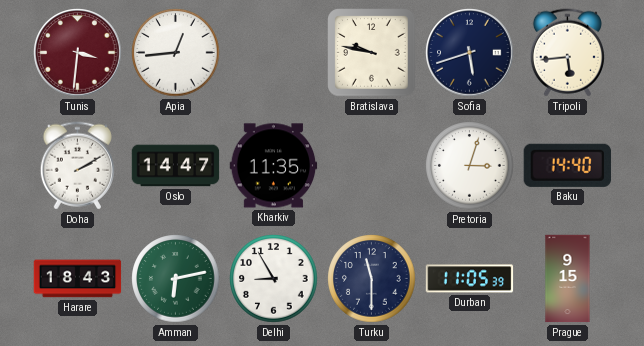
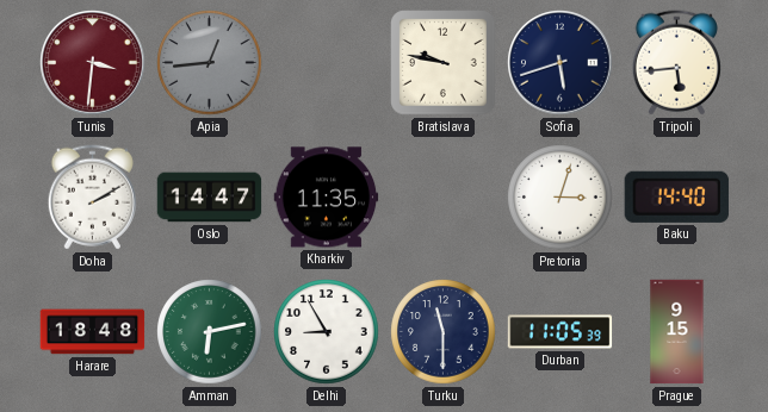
Apia dial: white -> grey
Harare: 18:43 -> 18:48
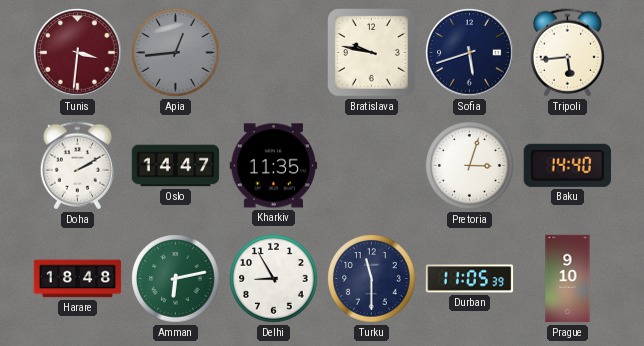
Prague: 9:15 -> 9:10
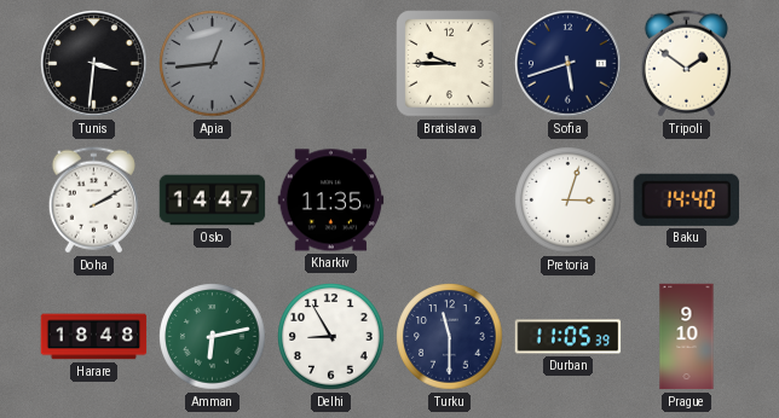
Tunis dial: burgundy -> black
Bratislava: 9:47 -> 9:45
Tripoli: 5:44 -> 1:51
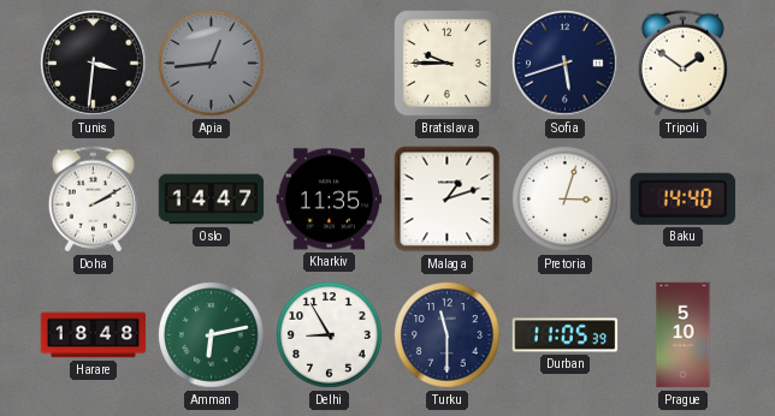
Malaga: none -> 1:12
Prague: 9:10 -> 5:10
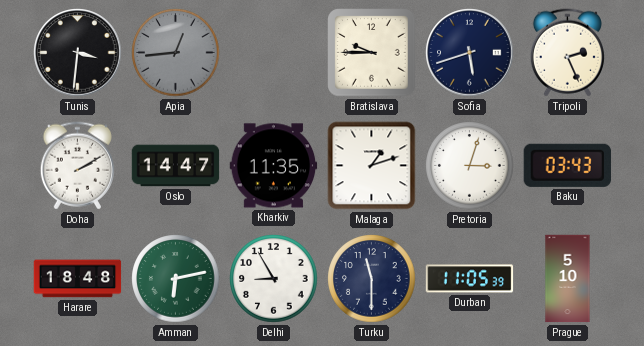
Tripoli: 1:51 -> 2:26
Baku: 14:40 -> 03:43
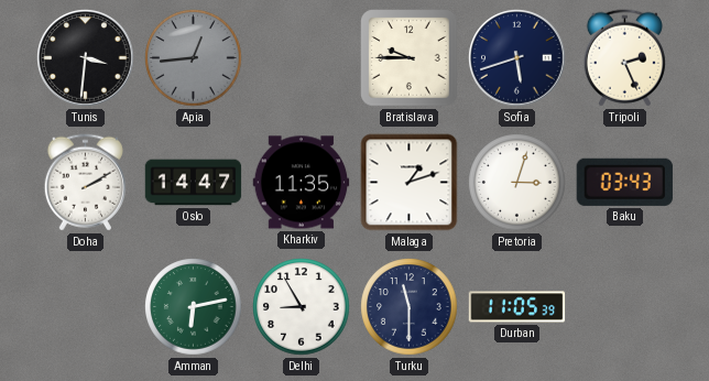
Harare: 18:48 -> none
Prague: 5:10 -> none
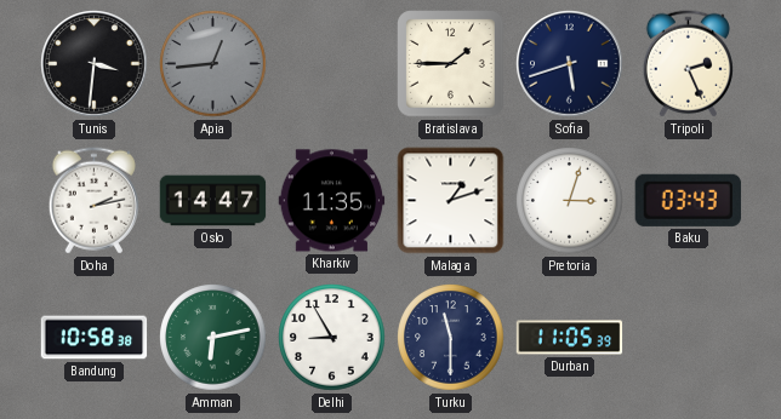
Bratislava: 9:45 -> 1:45
Doha: 2:10 -> 2:13
Bandung: none -> 10:58
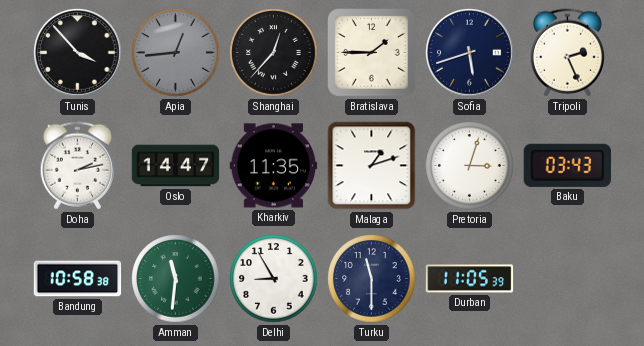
Tunis: 3:31 -> 3:53
Shanghai: none -> 12:37
Amman: 6:13 -> 11:31
